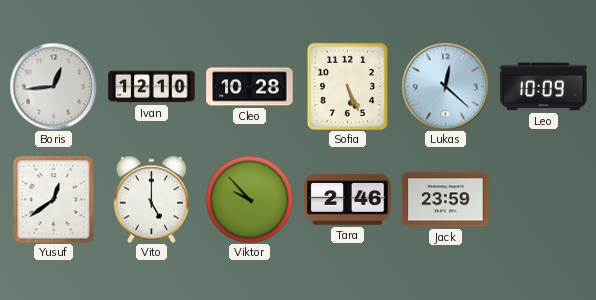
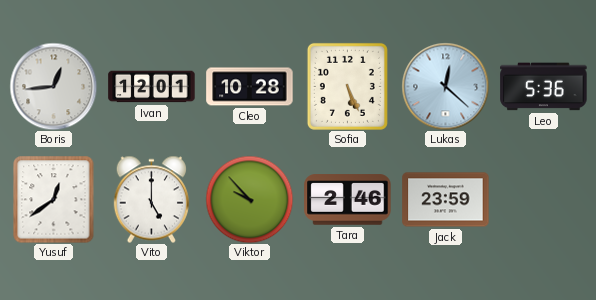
Ivan: 12:10 -> 12:01
Leo: 10:09 -> 5:36
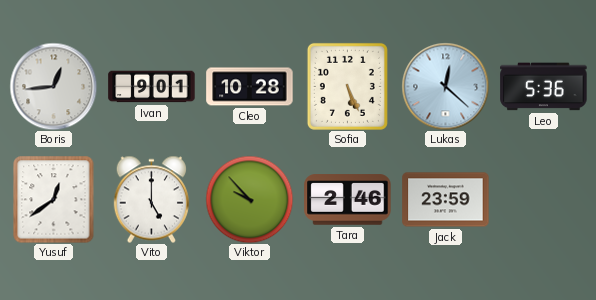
Ivan: 12:01 -> 9:01
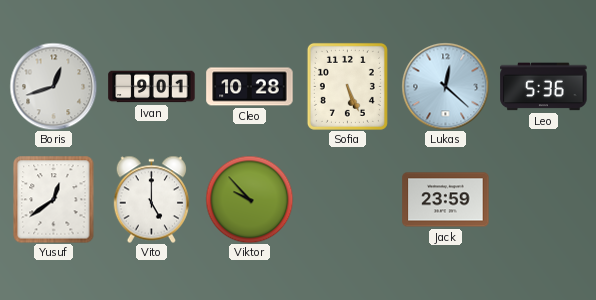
Boris: 12:44 -> 12:42
Tara: 2:46 -> none
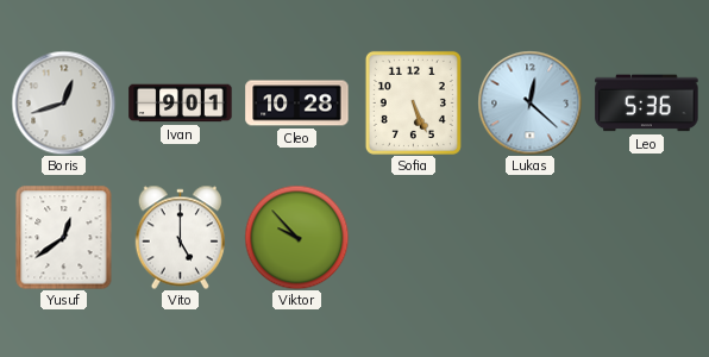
Jack: 23:59 -> none
